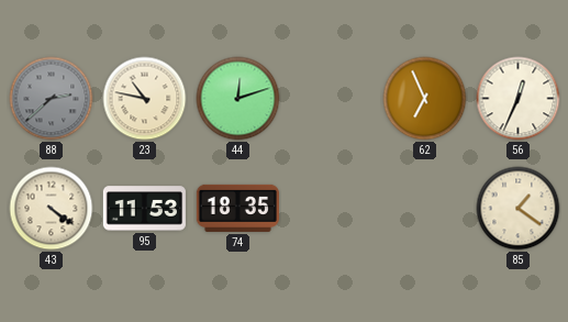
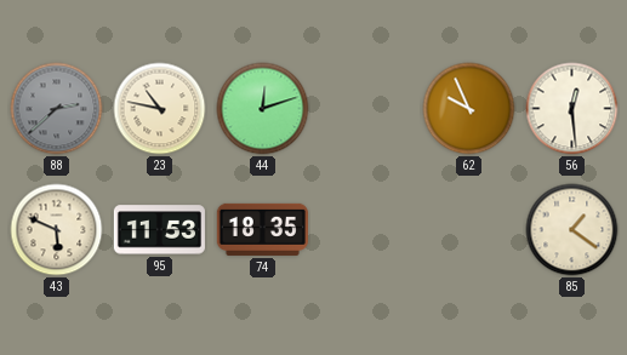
62: 6:56 -> 9:56
56: 12:34 -> 12:29
43: 4:21 -> 5:49
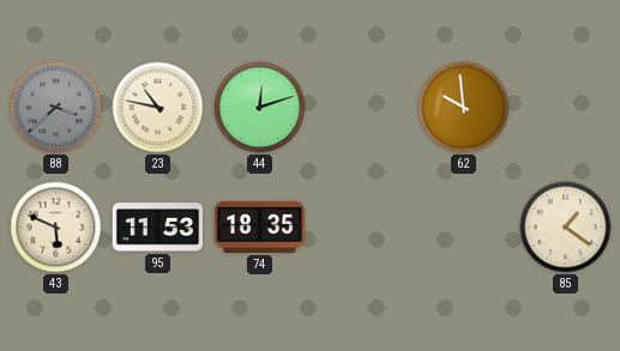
88: 2:38 -> 3:38
62: 9:56 -> 9:59
56: 12:29 -> none
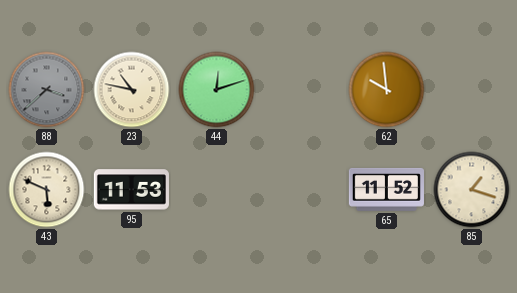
74: 18:35 -> none
65: none -> 11:52
85: 1:21 -> 1:18
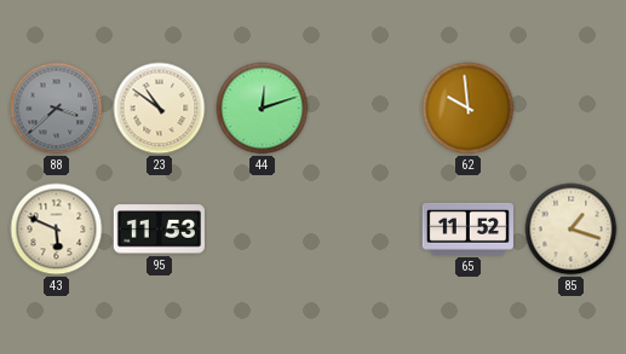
23: 10:47 -> 10:51
